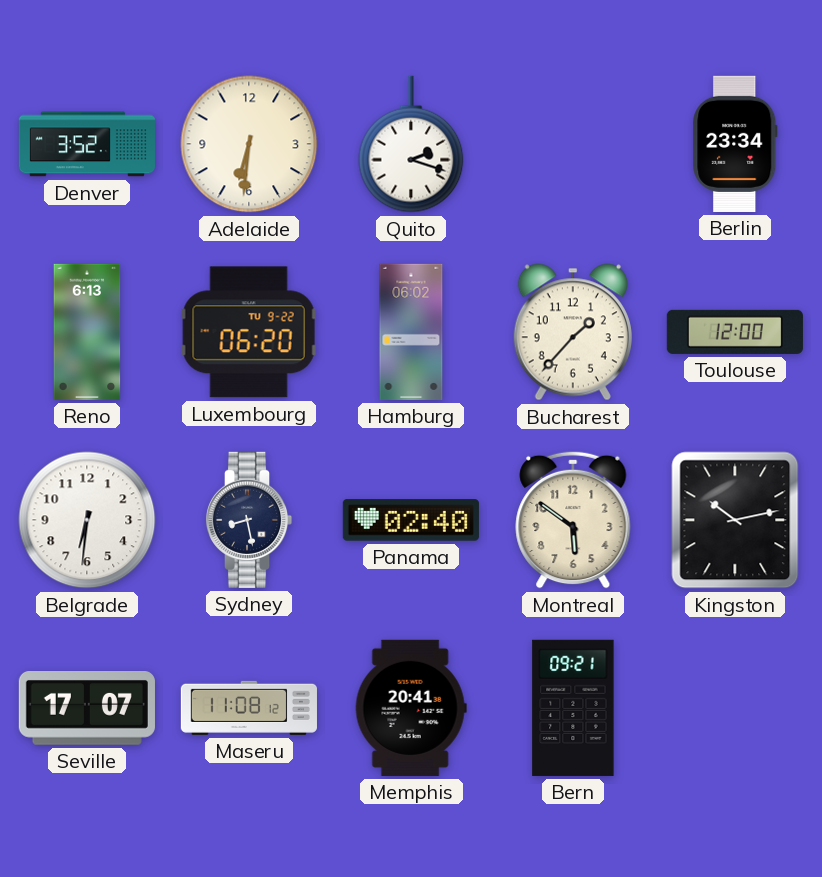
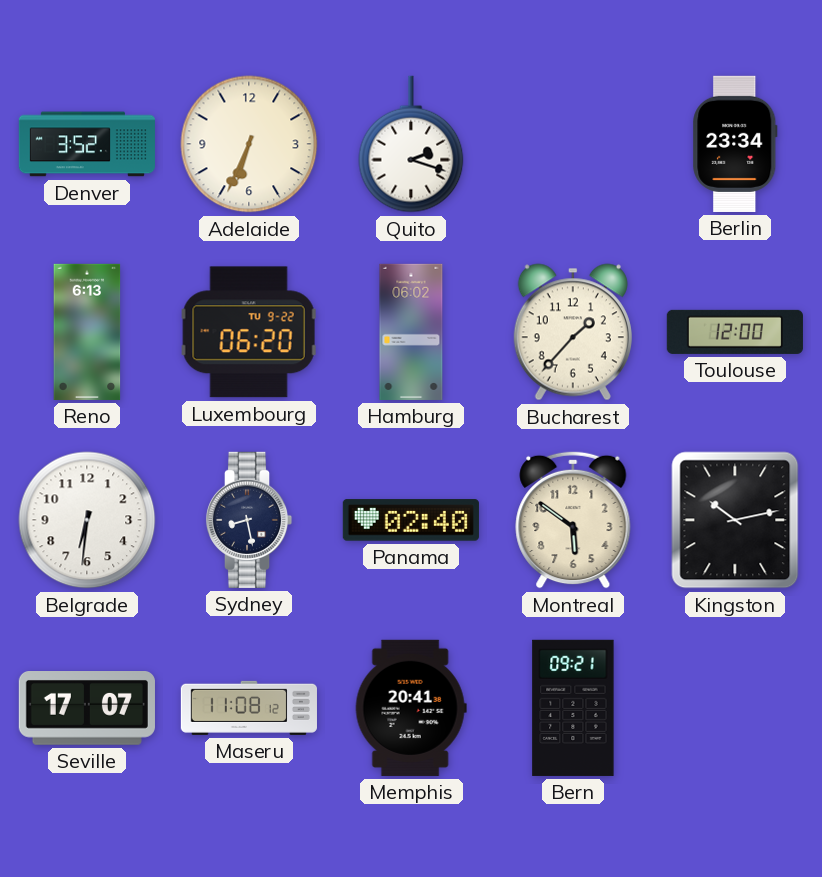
Adelaide: 6:31 -> 6:34
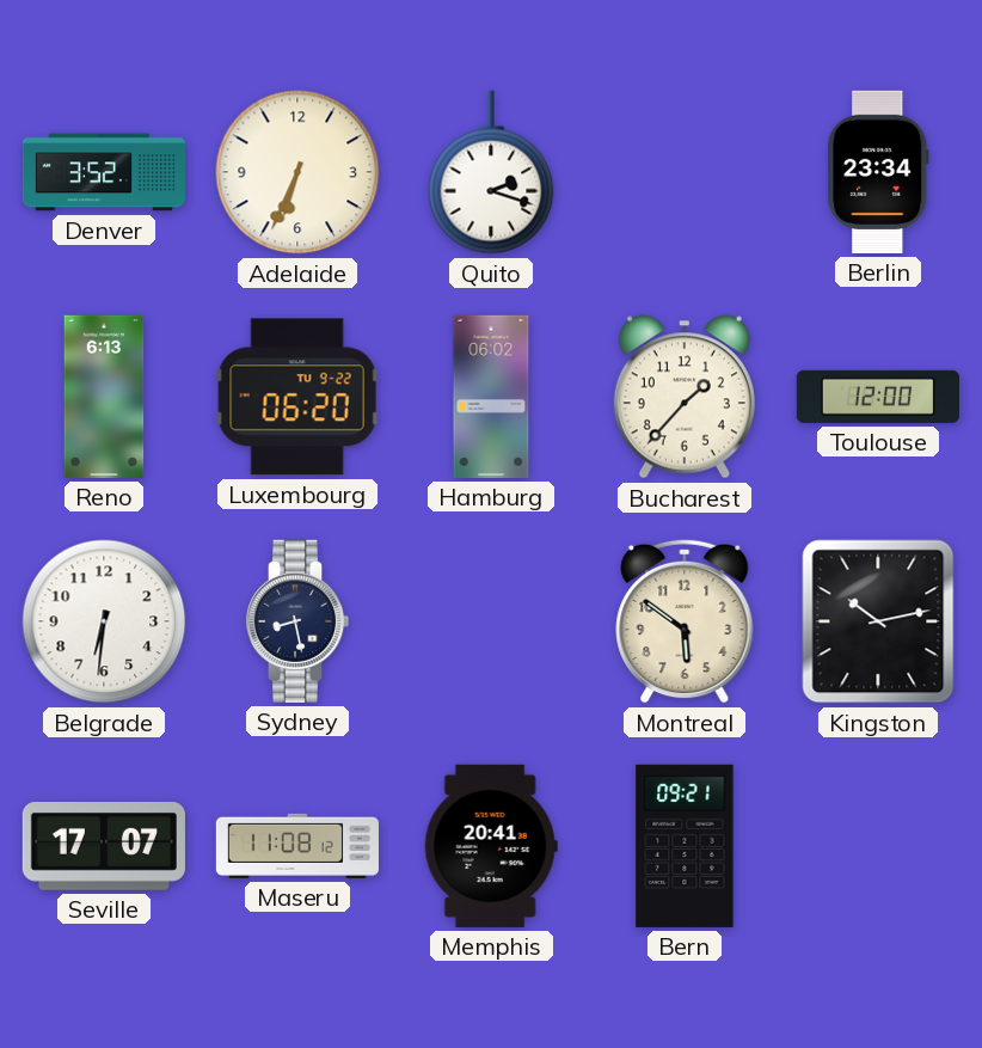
Panama: 02:40 -> none
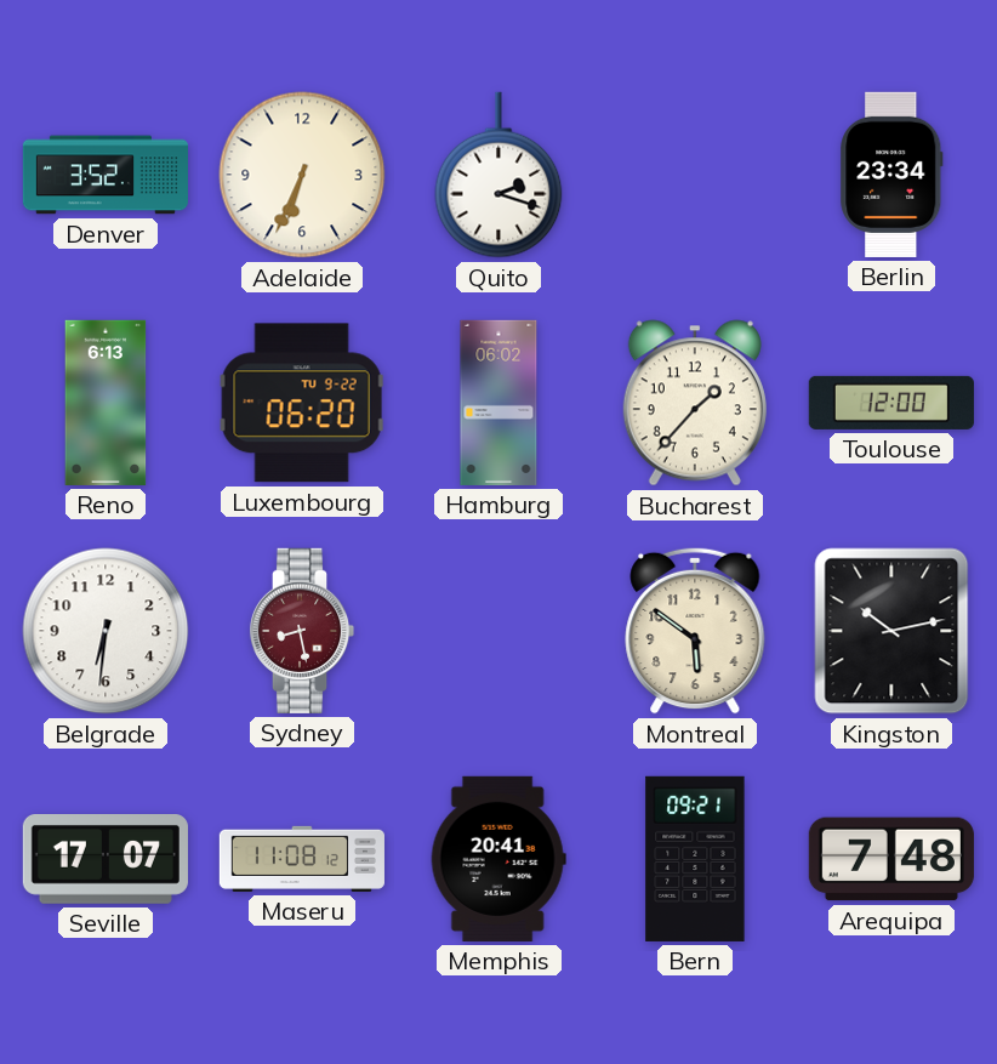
Sydney dial: navy -> burgundy
Arequipa: none -> 7:48
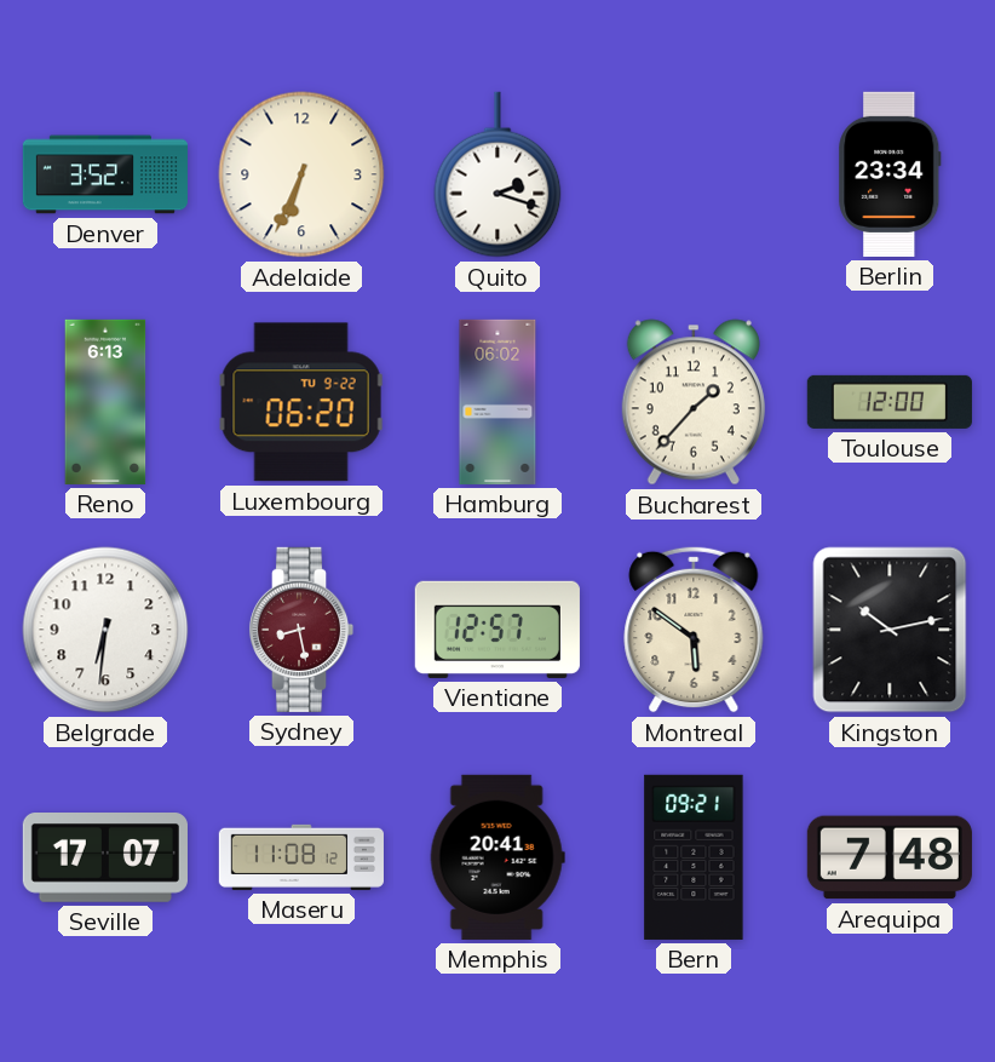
Vientiane: none -> 12:57
